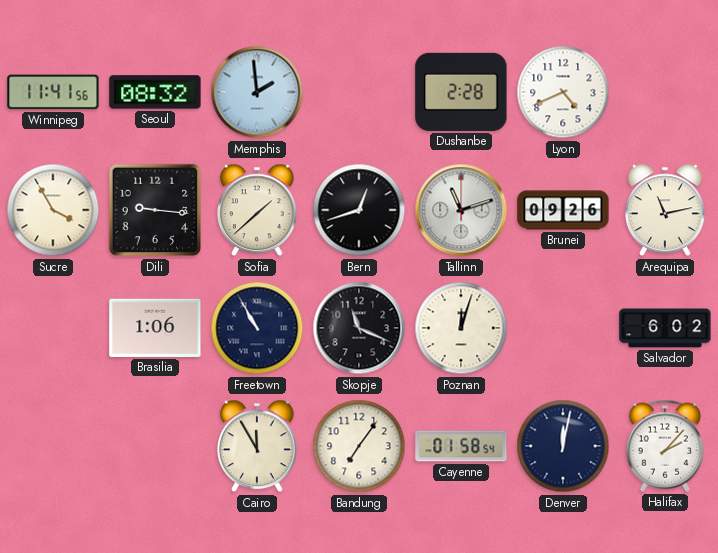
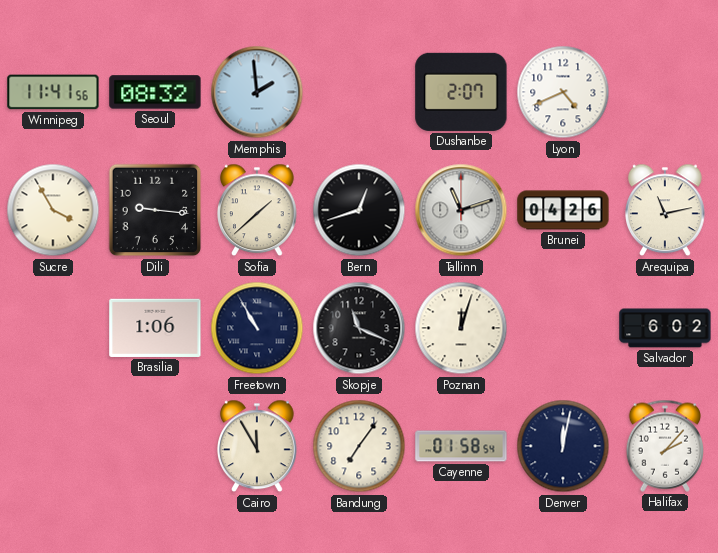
Dushanbe: 2:28 -> 2:07
Brunei: 09:26 -> 04:26
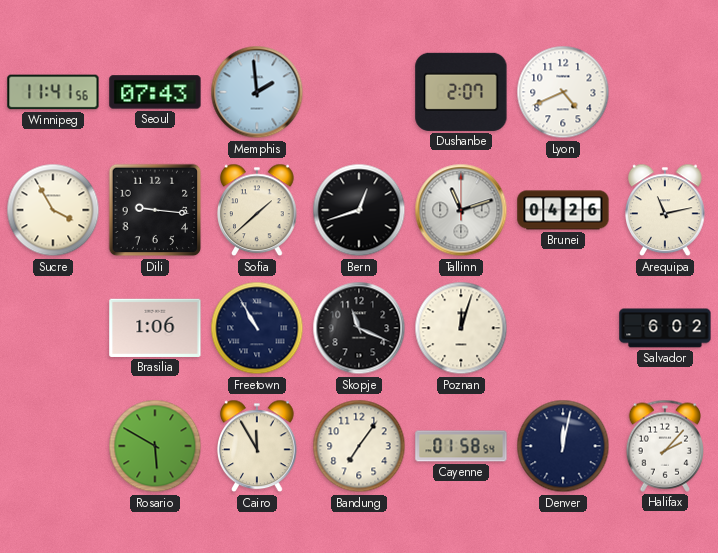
Seoul: 08:32 -> 07:43
Rosario: none -> 5:50
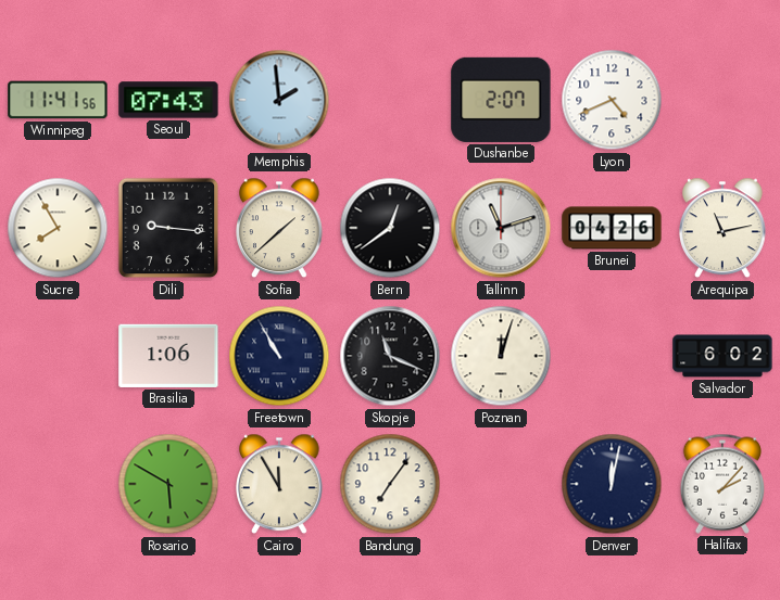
Sucre: 3:55 -> 7:55
Bern: 12:42 -> 12:39
Cayenne: 01:58 -> none
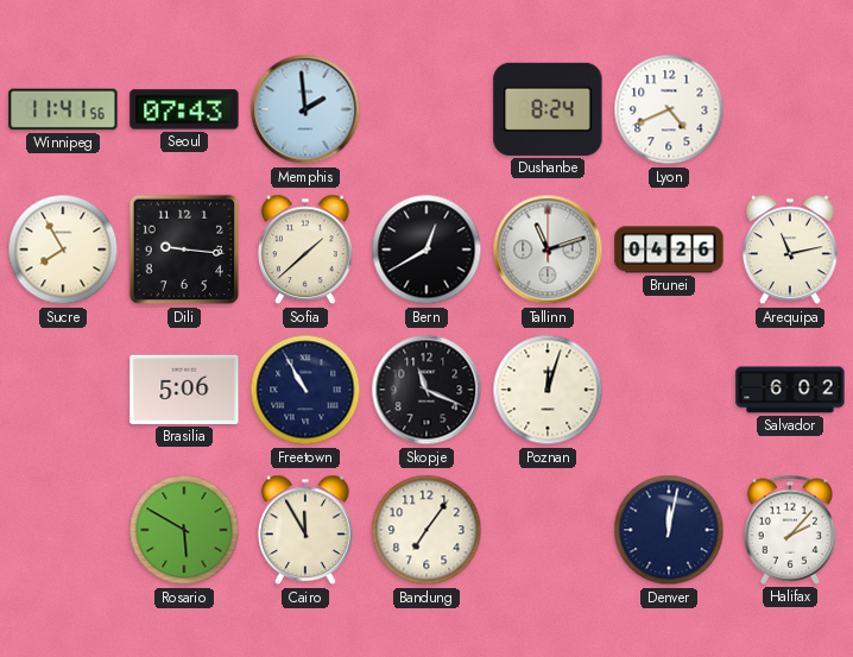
Dushanbe: 2:07 -> 8:24
Bern: 12:39 -> 12:40
Brasilia: 1:06 -> 5:06
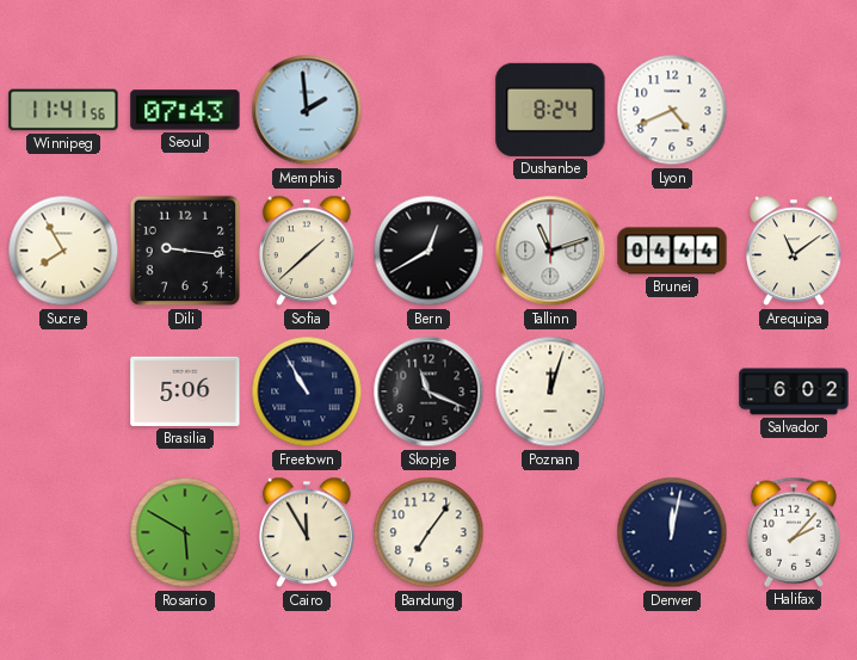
Brunei: 04:26 -> 04:44
Arequipa: 11:13 -> 11:09
